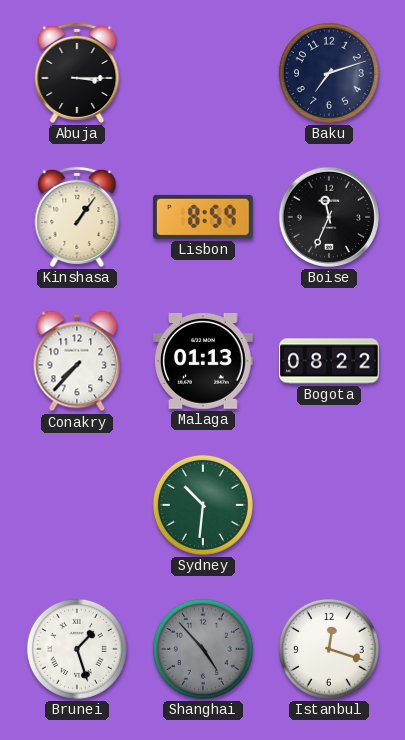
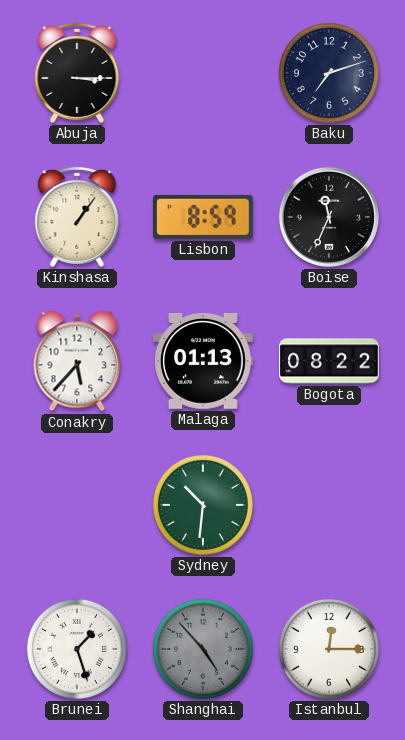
Conakry: 7:37 -> 5:37
Istanbul: 12:18 -> 12:15
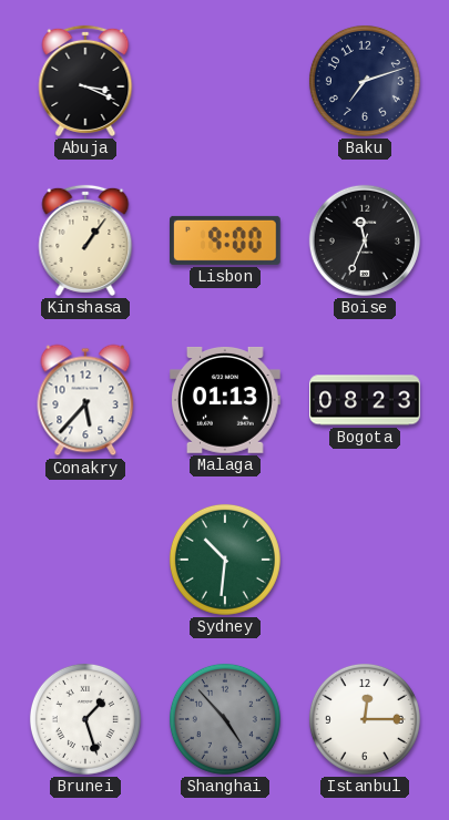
Abuja: 3:15 -> 3:19
Lisbon: 8:59 -> 9:00
Bogota: 08:22 -> 08:23
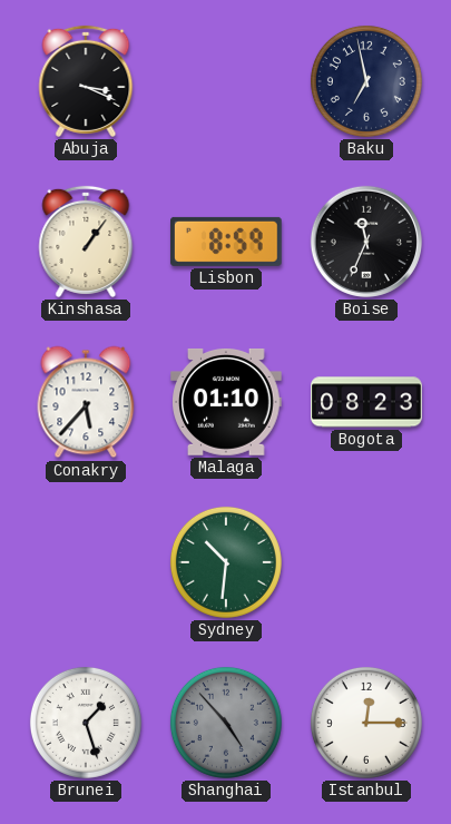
Baku: 7:12 -> 6:58
Lisbon: 9:00 -> 8:59
Malaga: 01:13 -> 01:10
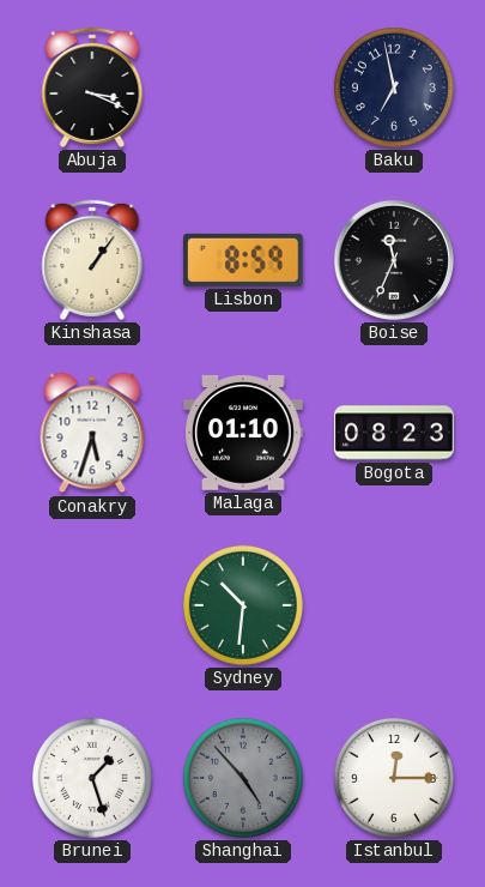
Conakry: 5:37 -> 5:33
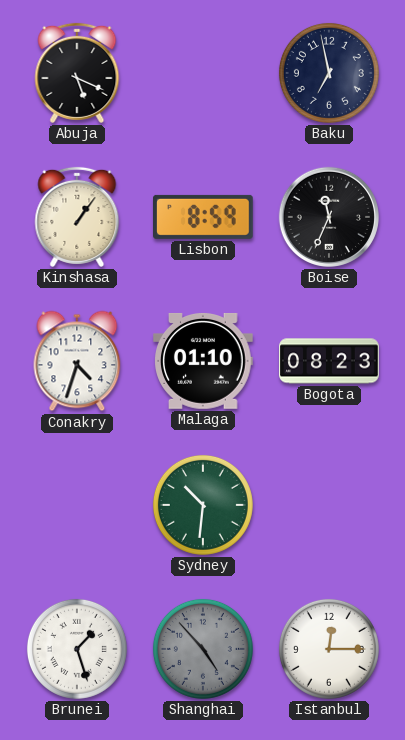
Abuja: 3:19 -> 5:19
Conakry: 5:33 -> 4:33
